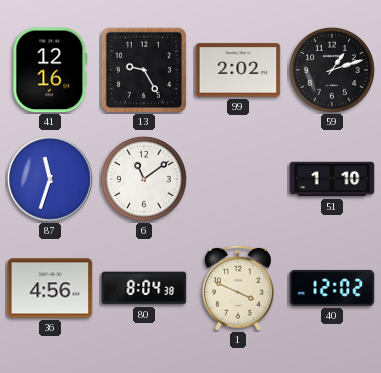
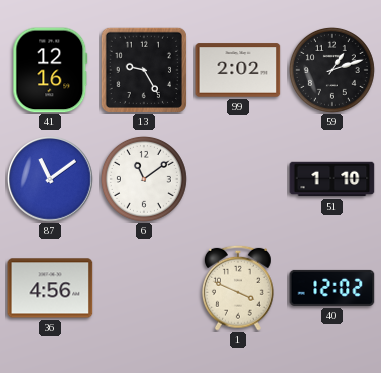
87: 11:33 -> 11:09
80: 8:04 -> none
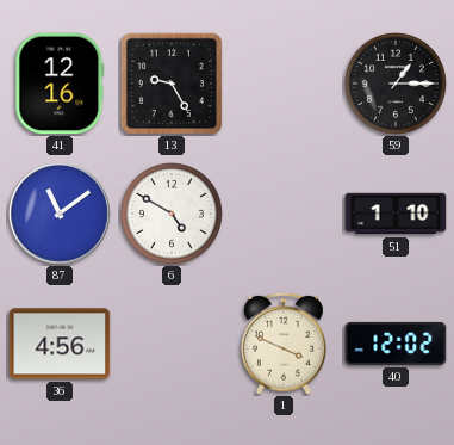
99: 2:02 -> none
59: 1:12 -> 1:15
6: 11:09 -> 4:50
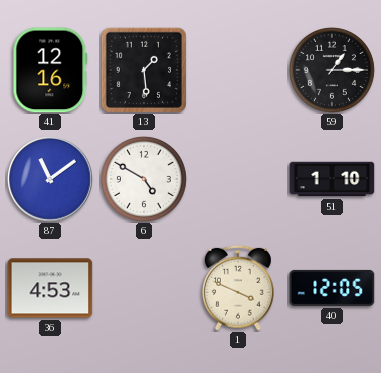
13: 9:25 -> 1:29
36: 4:56 -> 4:53
40: 12:02 -> 12:05
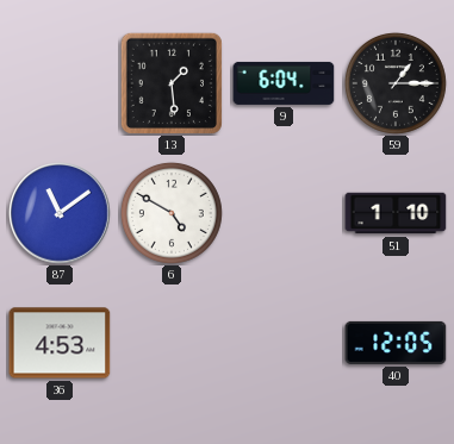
41: 12:16 -> none
9: none -> 6:04
1: 3:49 -> none
